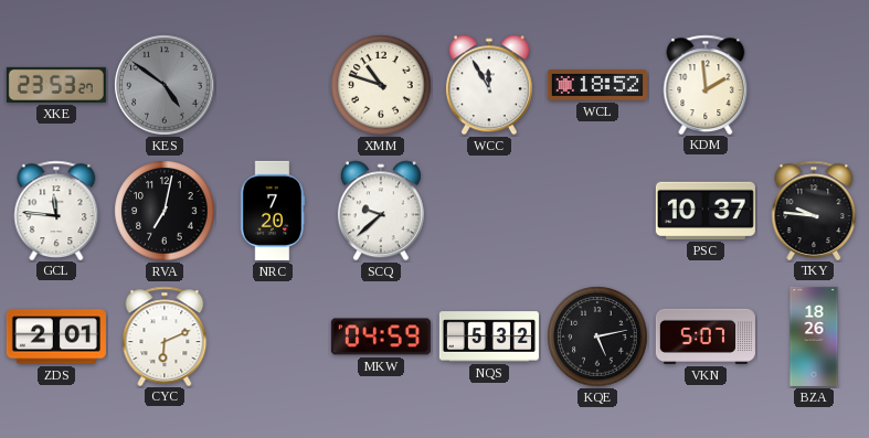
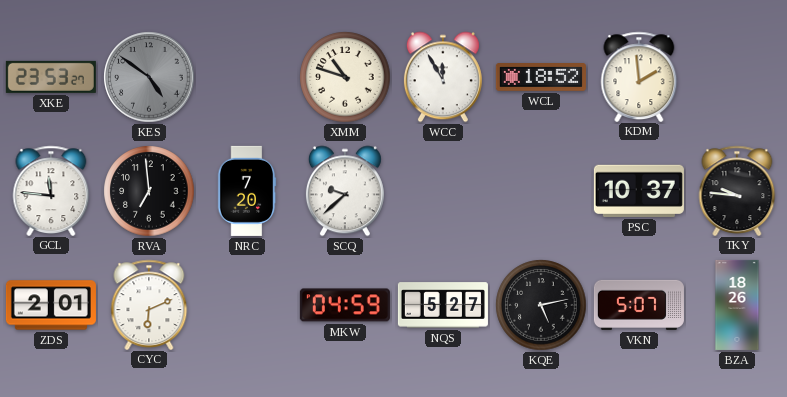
RVA: 7:02 -> 6:59
NQS: 5:32 -> 5:27
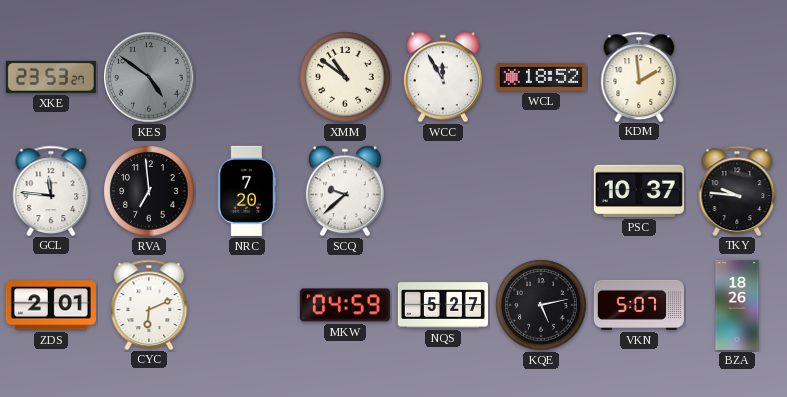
XMM: 10:48 -> 10:51
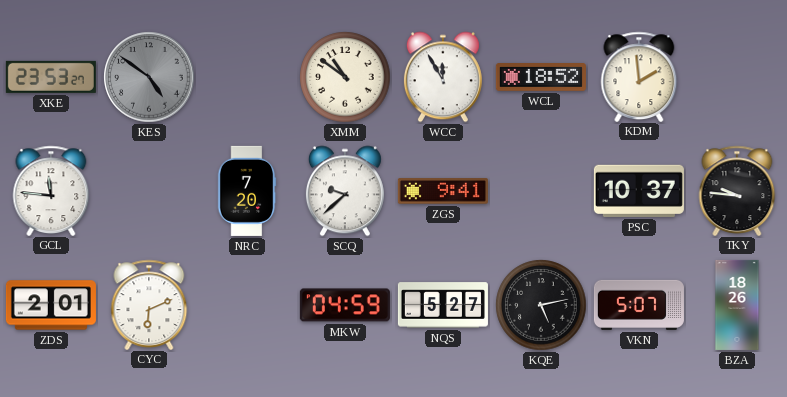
RVA: 6:59 -> none
ZGS: none -> 9:41
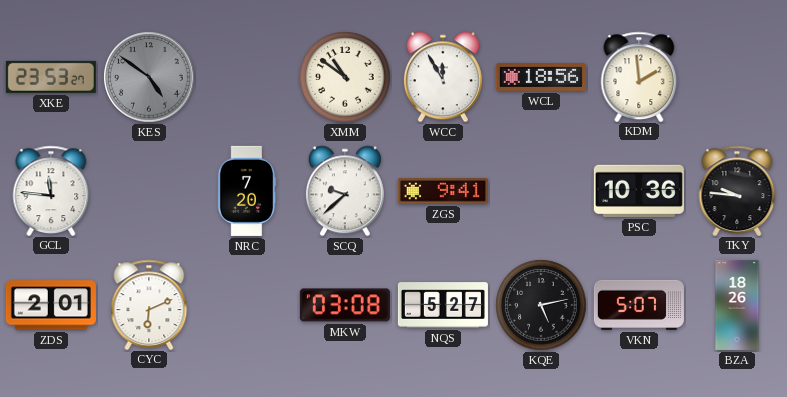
WCL: 18:52 -> 18:56
PSC: 10:37 -> 10:36
MKW: 04:59 -> 03:08
